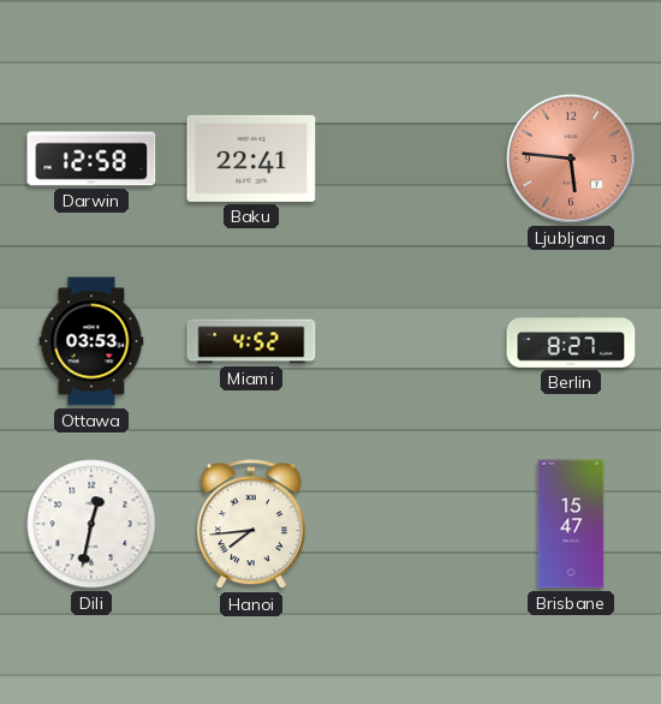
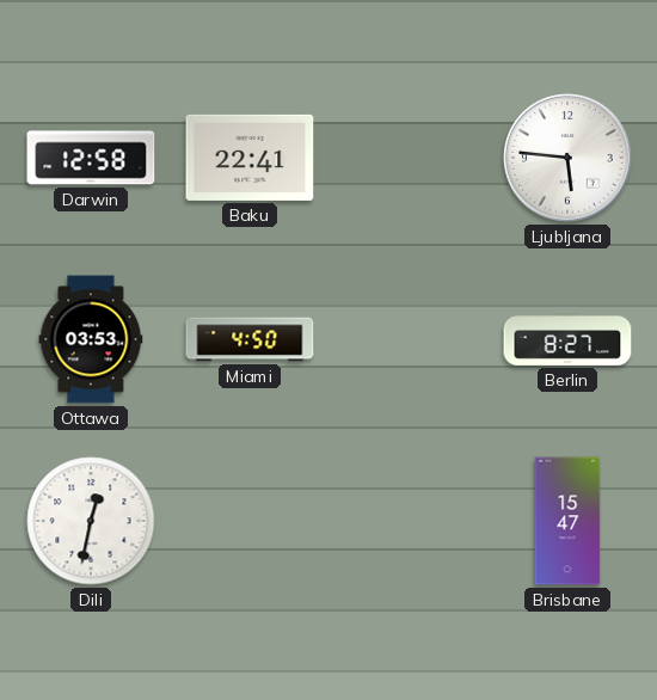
Ljubljana dial: salmon -> white
Miami: 4:52 -> 4:50
Hanoi: 7:44 -> none
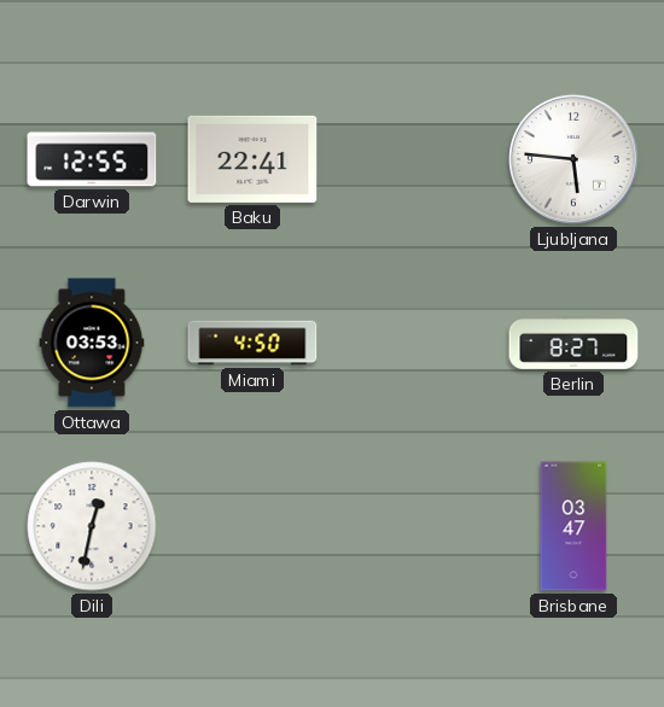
Darwin: 12:58 -> 12:55
Brisbane: 15:47 -> 03:47
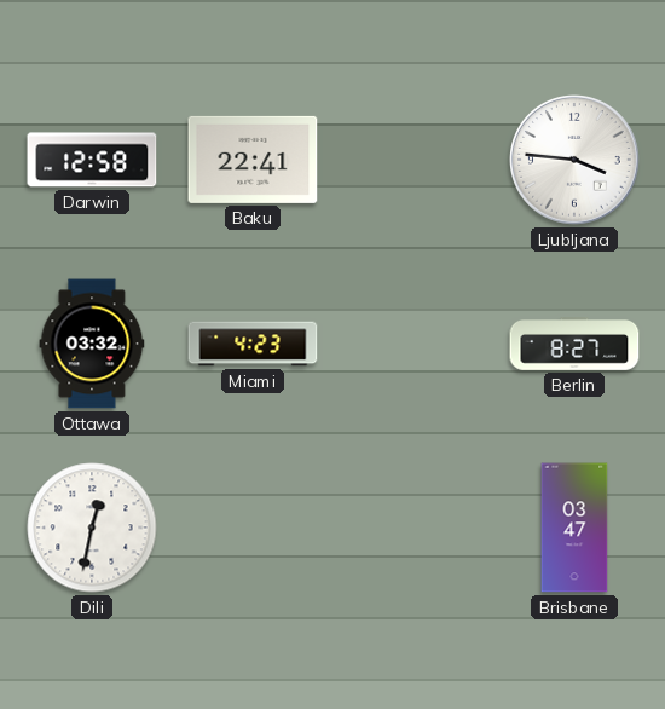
Darwin: 12:55 -> 12:58
Ljubljana: 5:46 -> 3:46
Ottawa: 03:53 -> 03:32
Miami: 4:50 -> 4:23
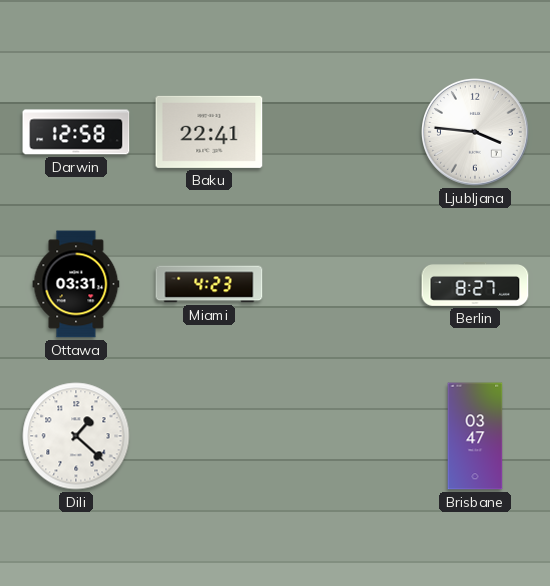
Ottawa: 03:32 -> 03:31
Dili: 12:32 -> 1:22
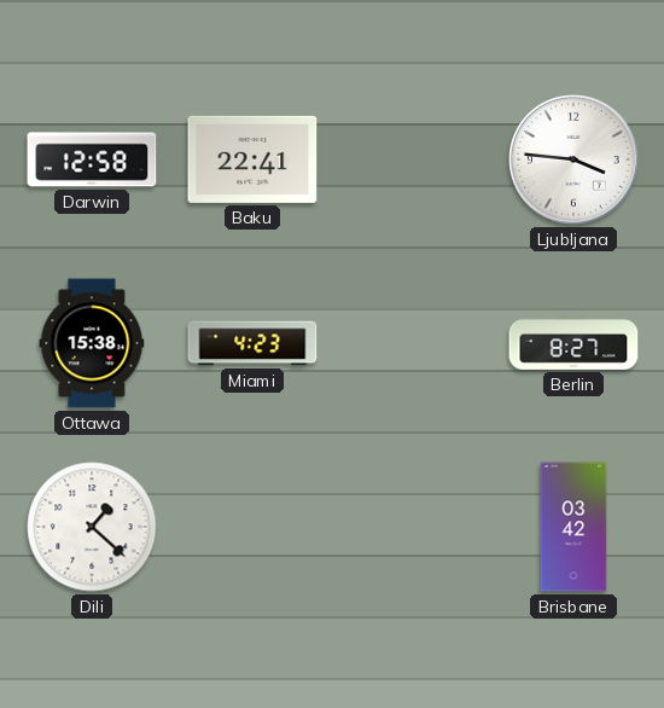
Ottawa: 03:31 -> 15:38
Brisbane: 03:47 -> 03:42
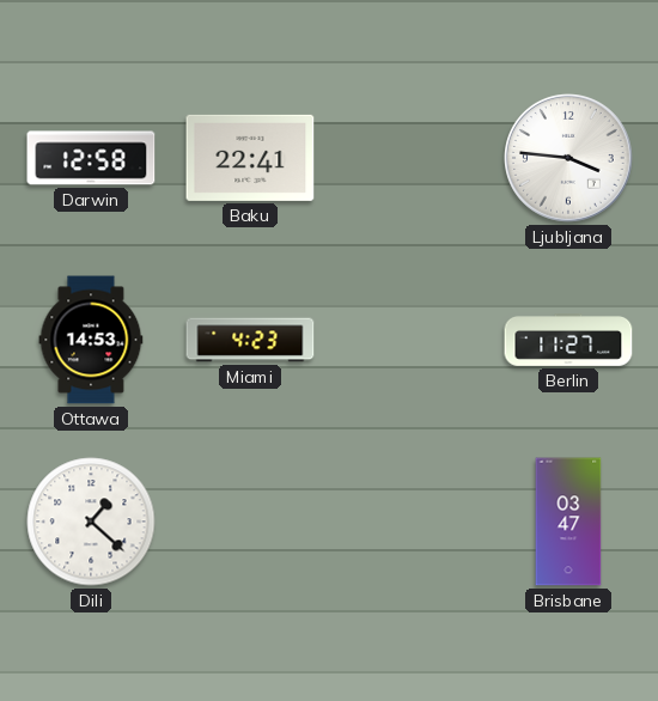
Ottawa: 15:38 -> 14:53
Berlin: 8:27 -> 11:27
Brisbane: 03:42 -> 03:47
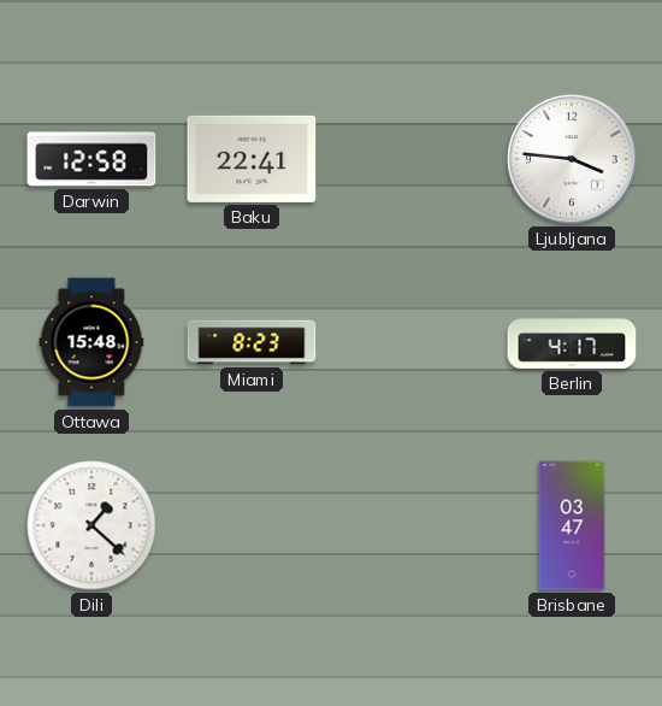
Ottawa: 14:53 -> 15:48
Miami: 4:23 -> 8:23
Berlin: 11:27 -> 4:17
